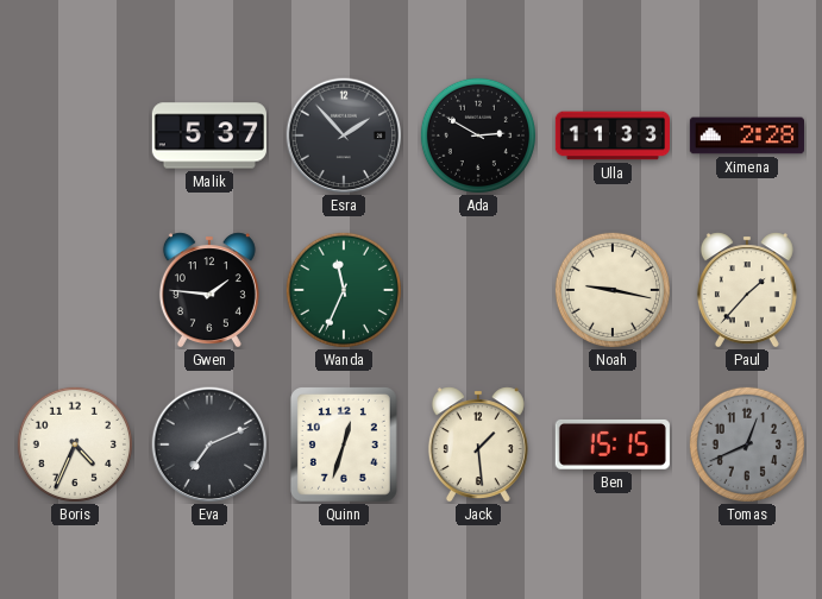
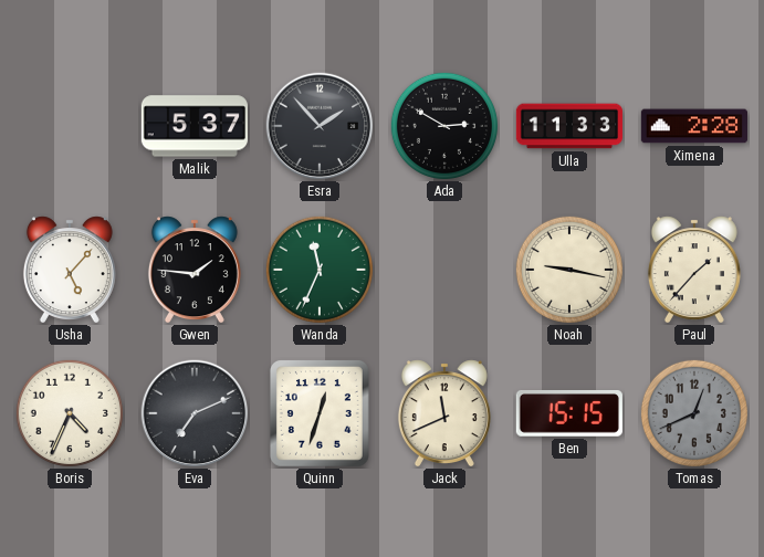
Usha: none -> 5:07
Jack: 1:29 -> 11:41
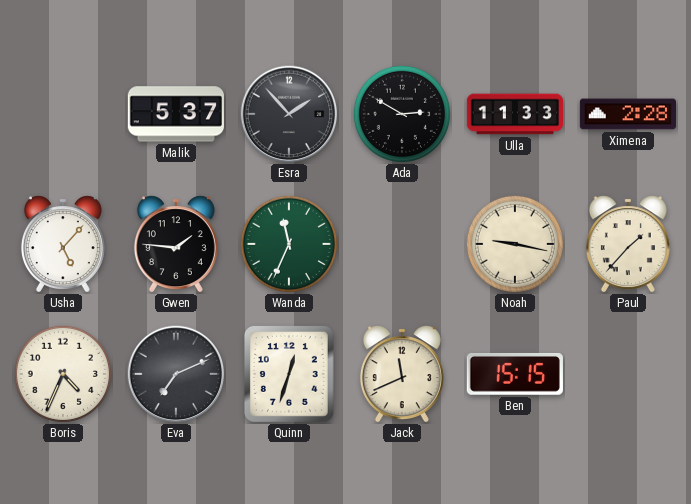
Tomas: 12:41 -> none
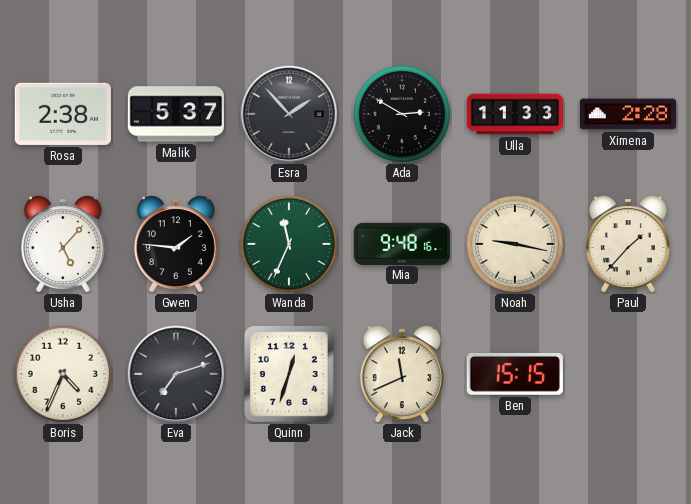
Rosa: none -> 2:38
Mia: none -> 9:48
Eva: 7:11 -> 7:12
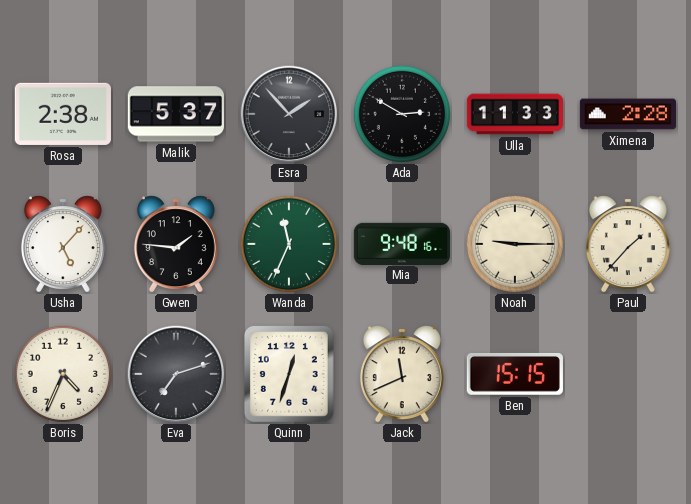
Noah: 9:17 -> 9:15
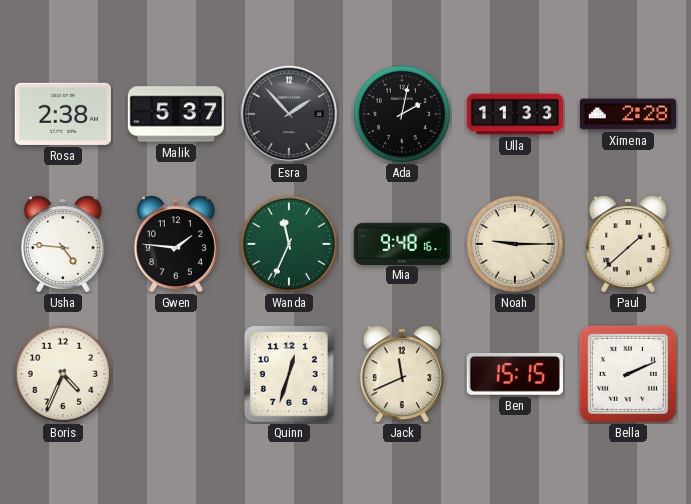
Ada: 2:50 -> 2:02
Usha: 5:07 -> 4:46
Paul: 1:37 -> 1:38
Eva: 7:12 -> none
Bella: none -> 2:11
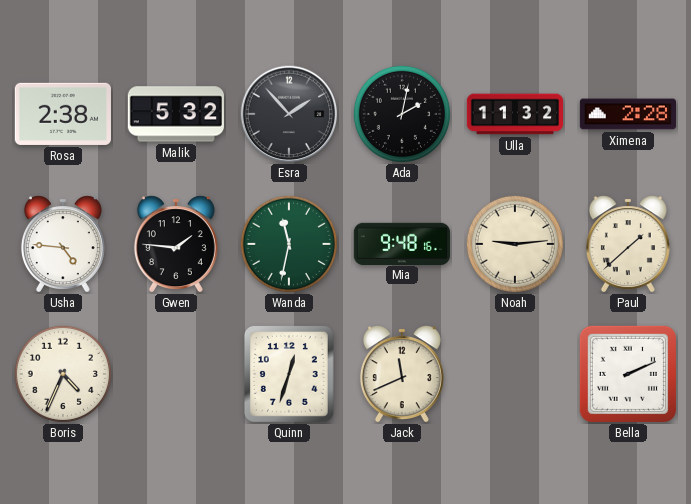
Malik: 5:37 -> 5:32
Ulla: 11:33 -> 11:32
Wanda: 11:34 -> 11:32
Noah: 9:15 -> 9:14
Ben: 15:15 -> none
